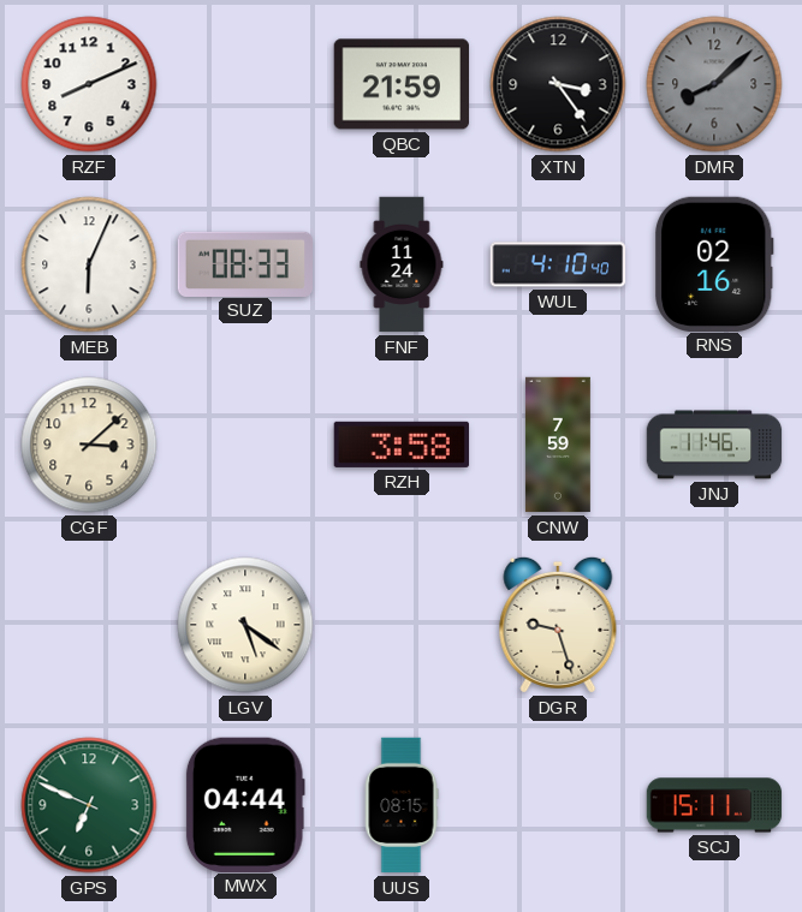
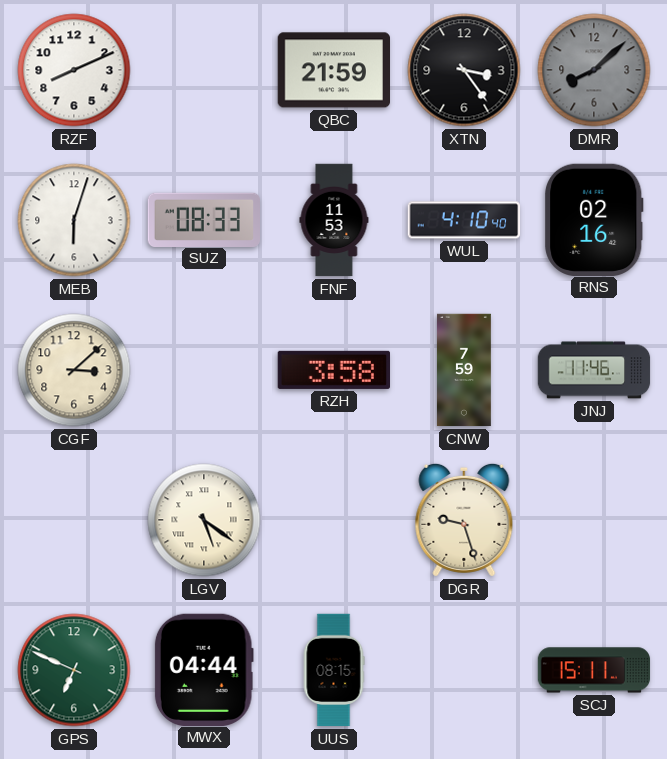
MEB: 6:04 -> 6:03
FNF: 11:24 -> 11:53
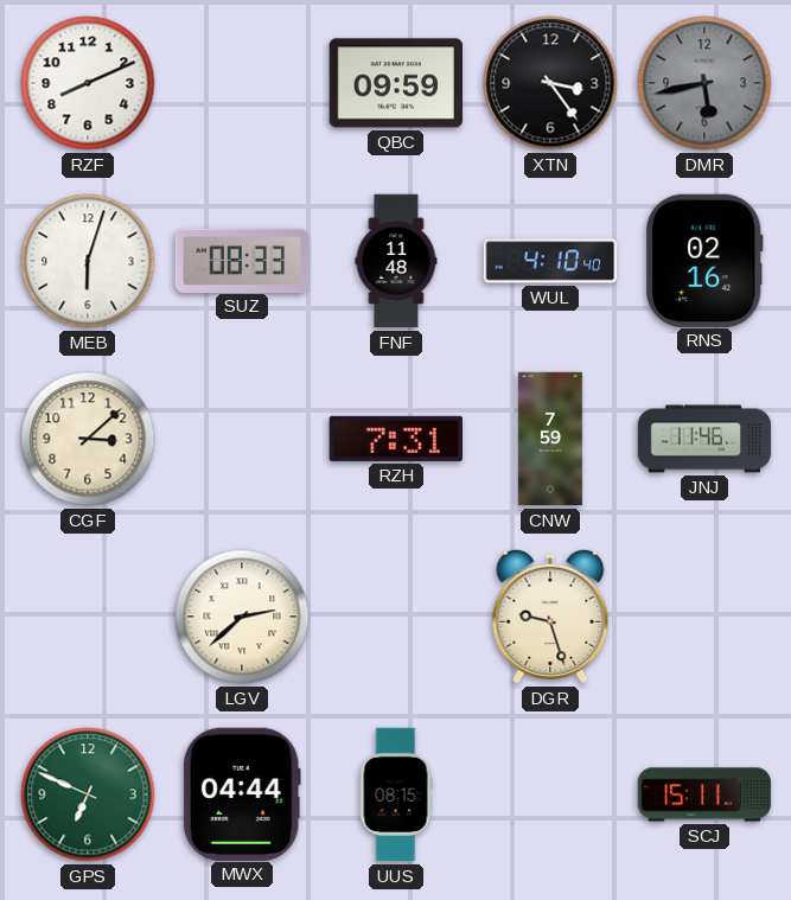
QBC: 21:59 -> 09:59
DMR: 8:08 -> 5:43
FNF: 11:53 -> 11:48
RZH: 3:58 -> 7:31
LGV: 5:21 -> 2:38
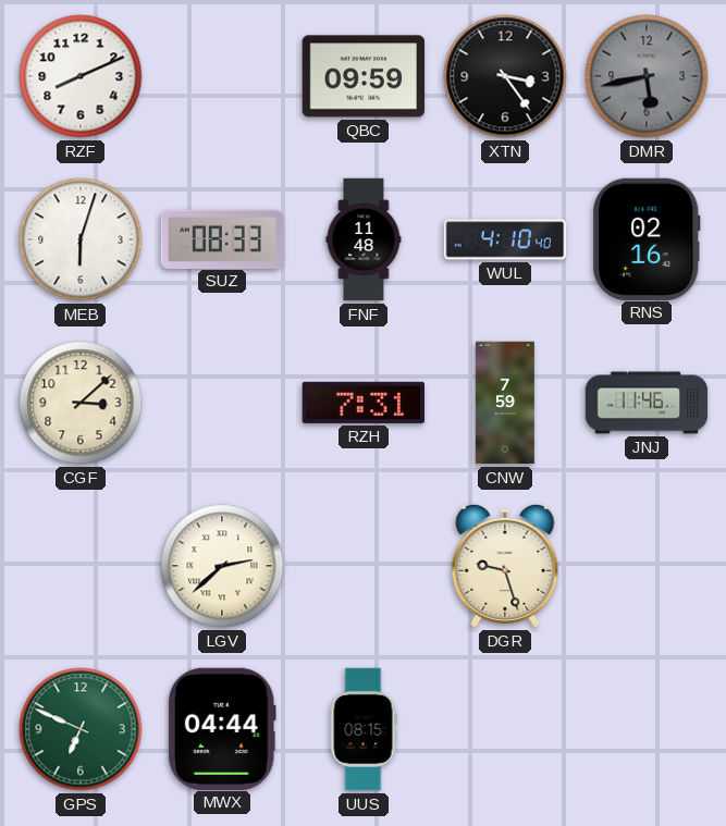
SCJ: 15:11 -> none
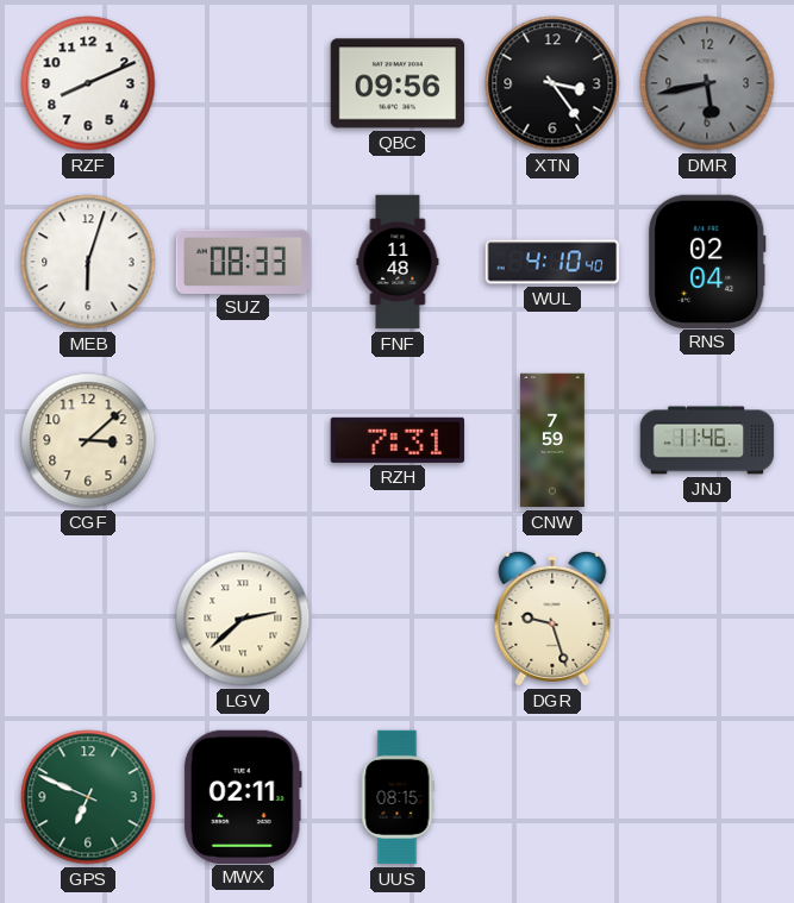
QBC: 09:59 -> 09:56
RNS: 02:16 -> 02:04
MWX: 04:44 -> 02:11
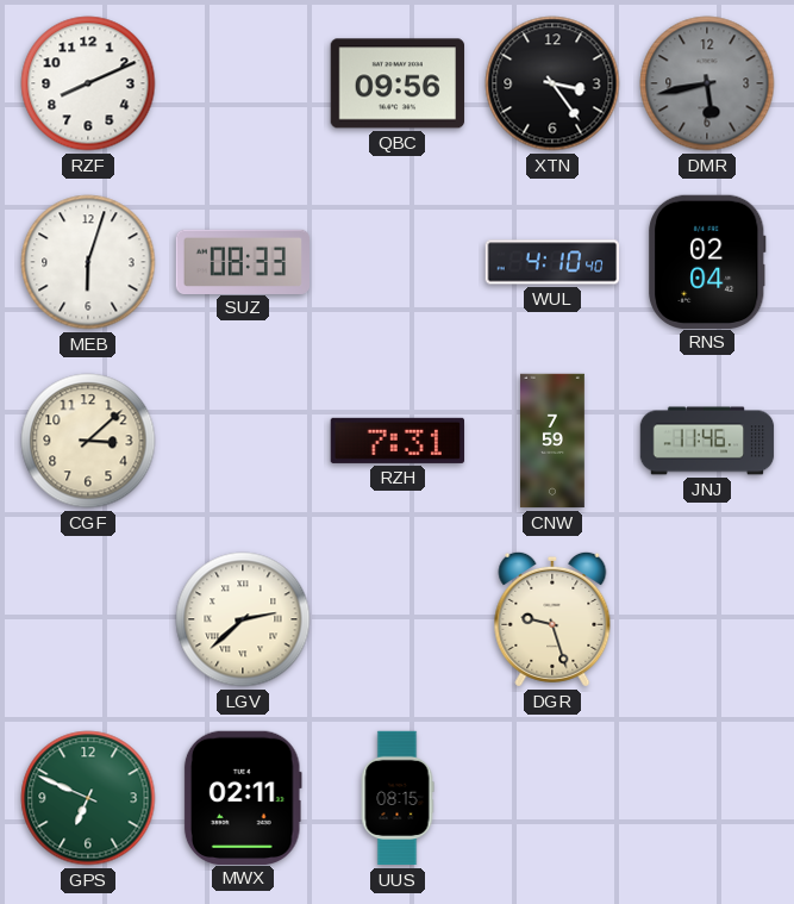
FNF: 11:48 -> none
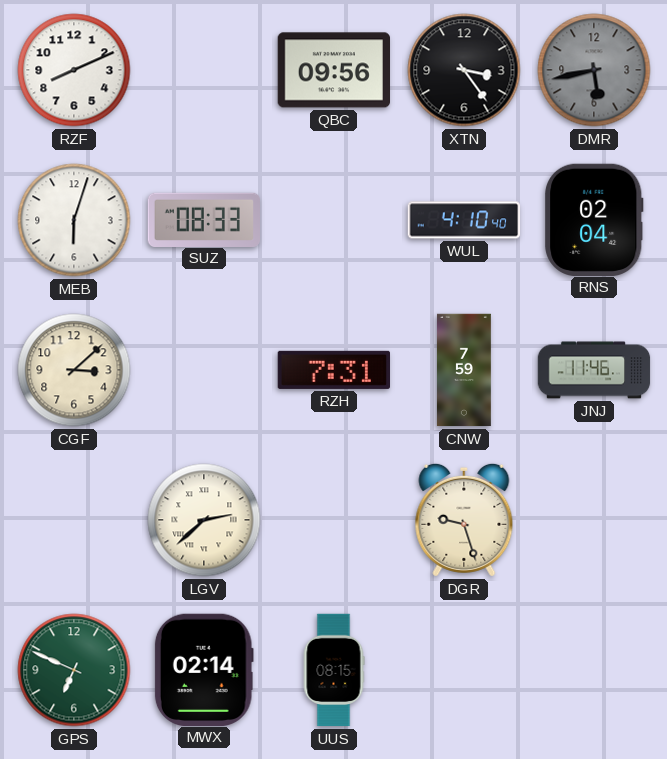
MWX: 02:11 -> 02:14
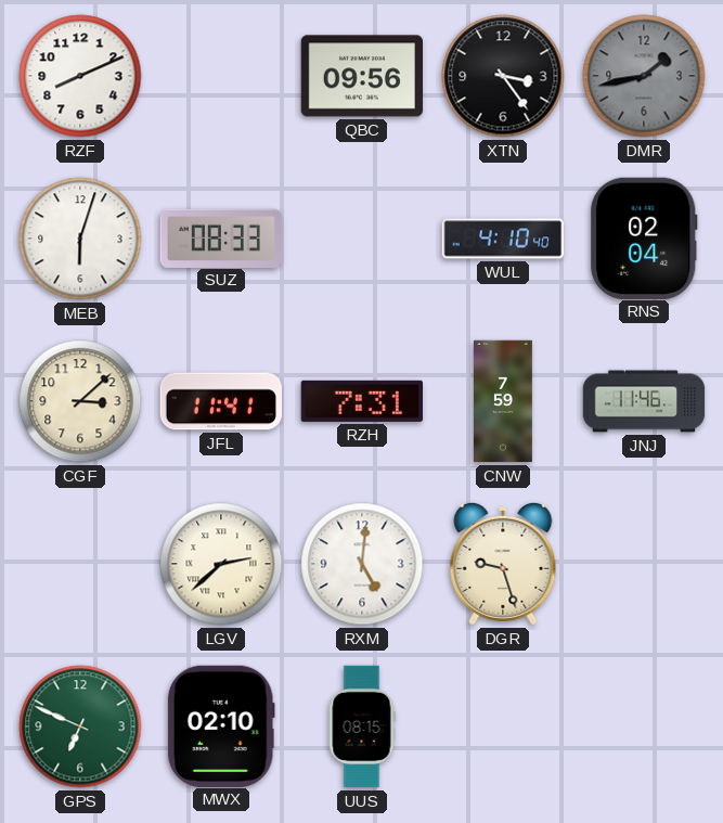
DMR: 5:43 -> 1:43
JFL: none -> 11:41
RXM: none -> 5:01
MWX: 02:14 -> 02:10
